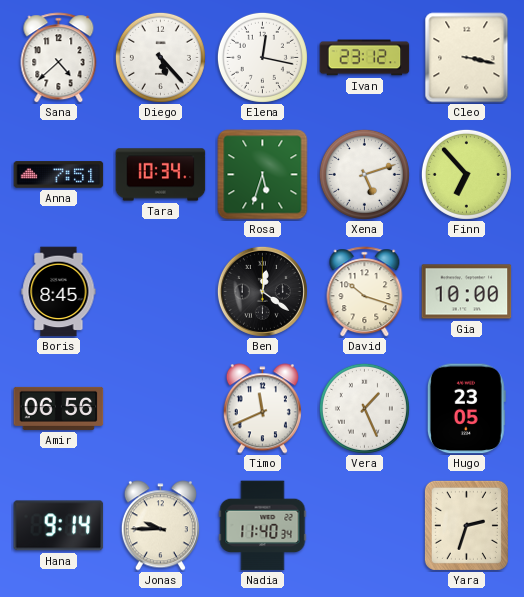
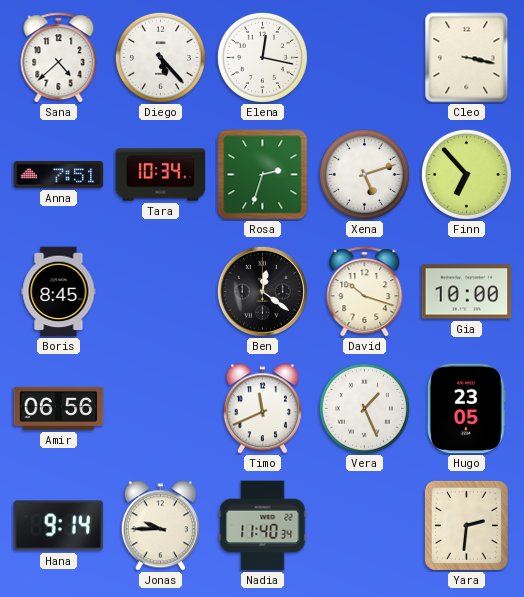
Ivan: 23:12 -> none
Rosa: 5:33 -> 2:33
Yara: 2:33 -> 2:31
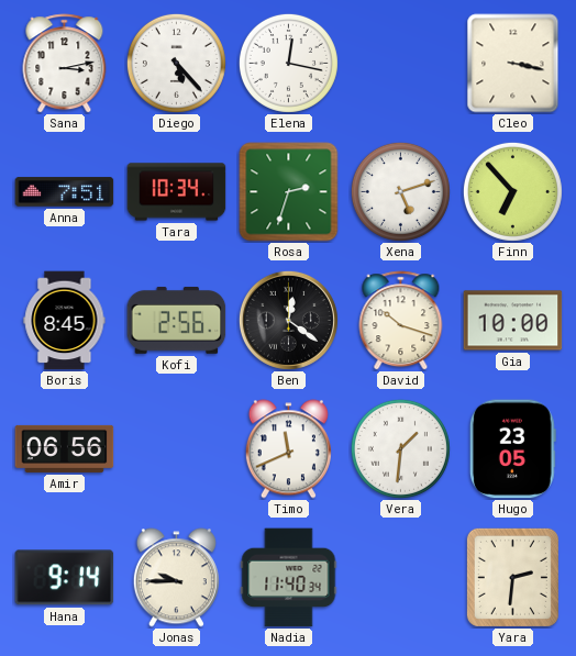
Sana: 4:38 -> 3:13
Kofi: none -> 2:56
Vera: 1:26 -> 1:31
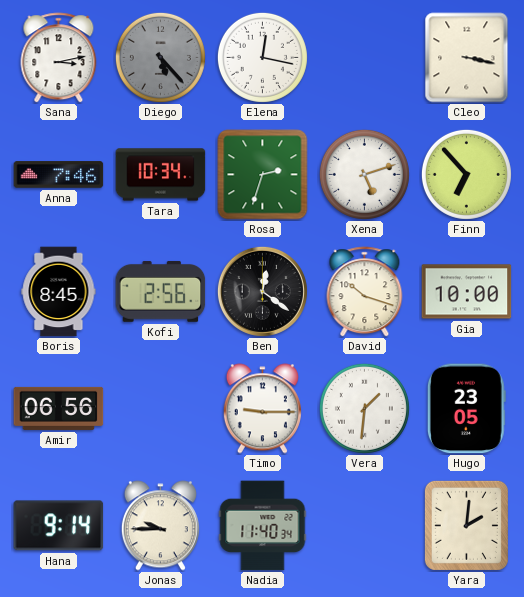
Diego dial: white -> grey
Anna: 7:51 -> 7:46
Timo: 11:41 -> 9:15
Yara: 2:31 -> 2:01
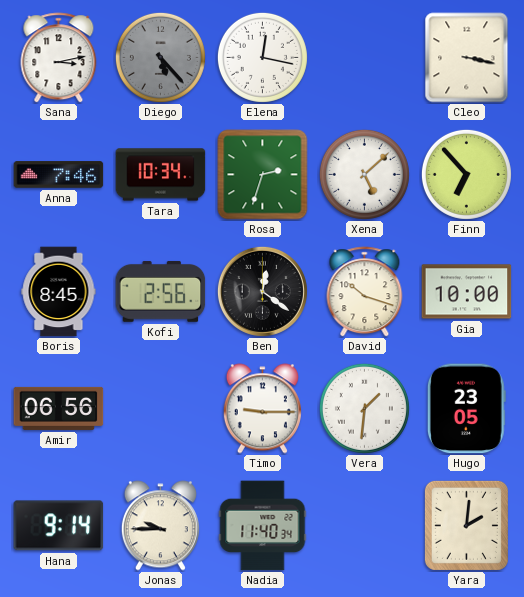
Xena: 5:12 -> 5:08
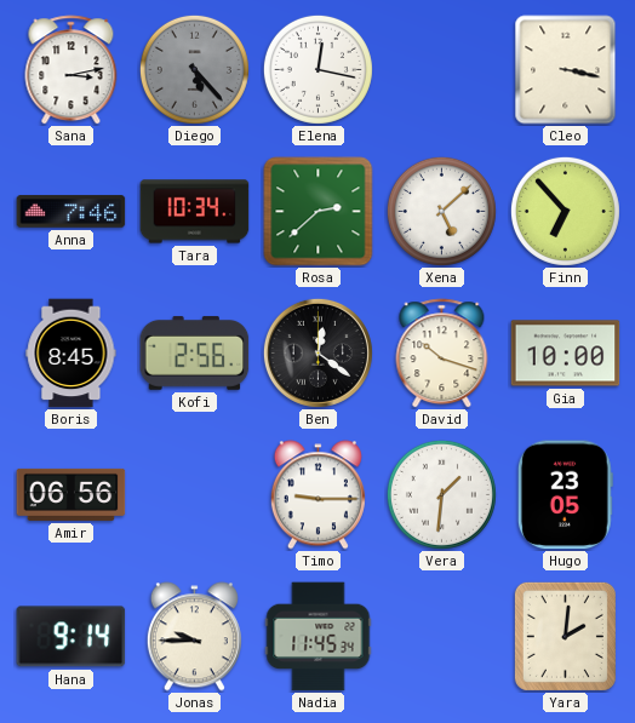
Rosa: 2:33 -> 2:38
Nadia: 11:40 -> 11:45
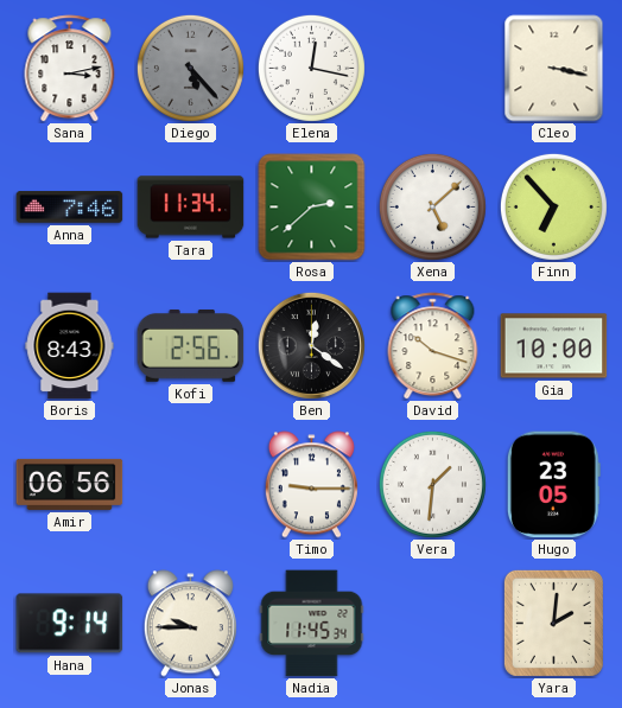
Tara: 10:34 -> 11:34
Boris: 8:45 -> 8:43
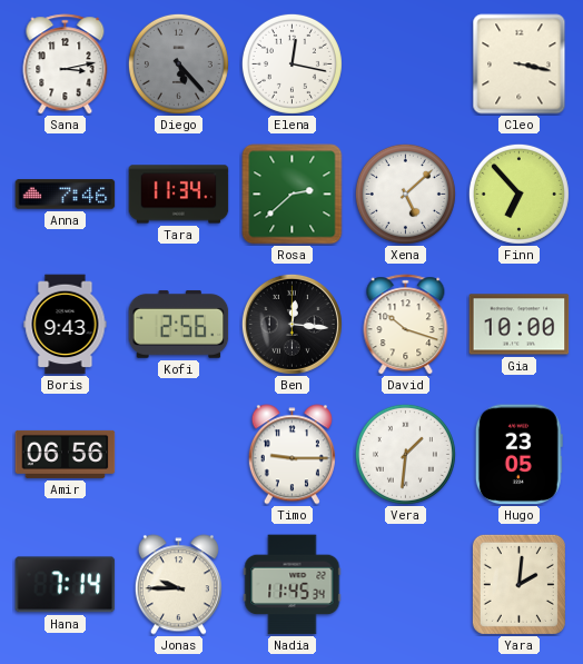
Boris: 8:43 -> 9:43
Ben: 12:21 -> 12:16
Hana: 9:14 -> 7:14
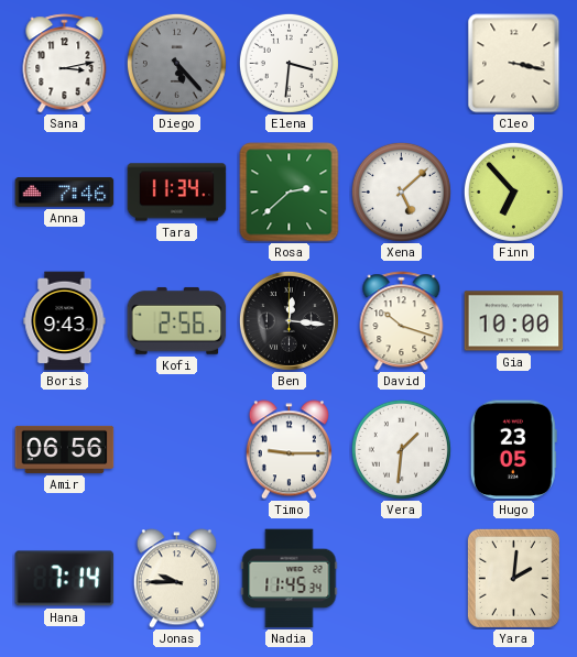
Elena: 12:17 -> 3:31
